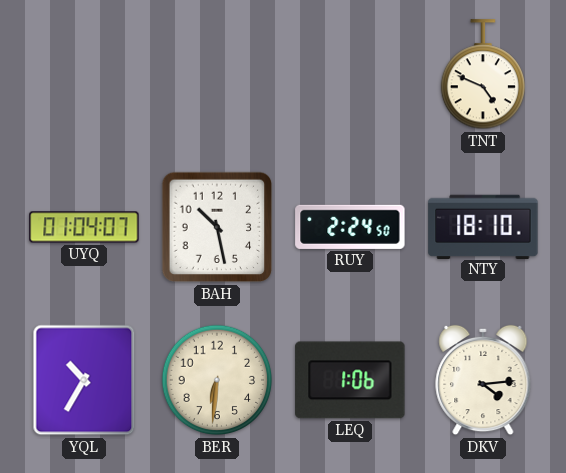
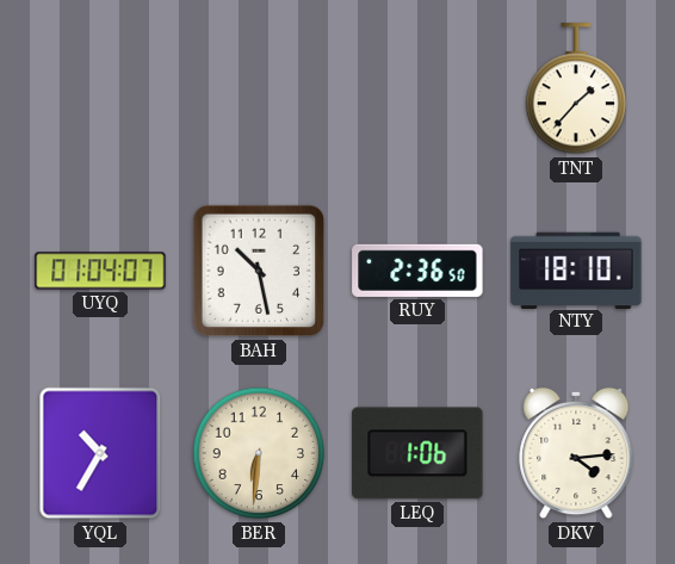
TNT: 4:49 -> 1:37
RUY: 2:24 -> 2:36
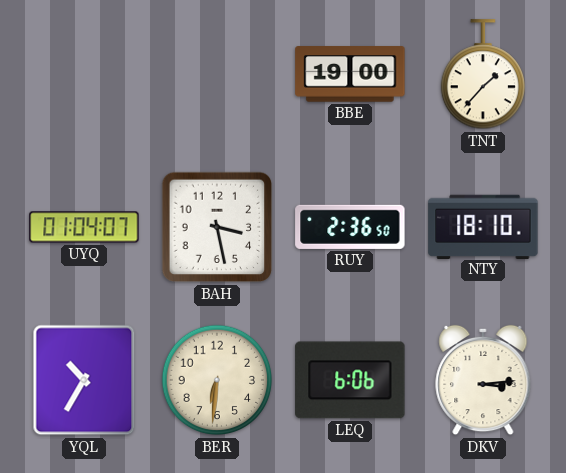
BBE: none -> 19:00
BAH: 10:28 -> 3:28
LEQ: 1:06 -> 6:06
DKV: 4:14 -> 3:14
